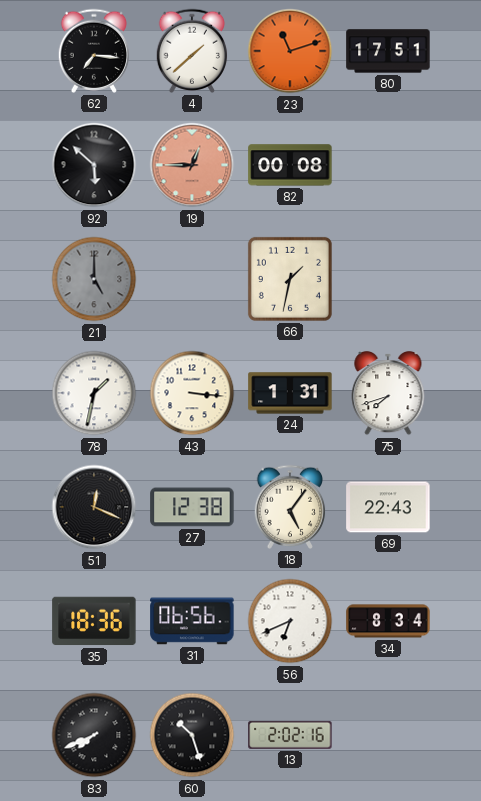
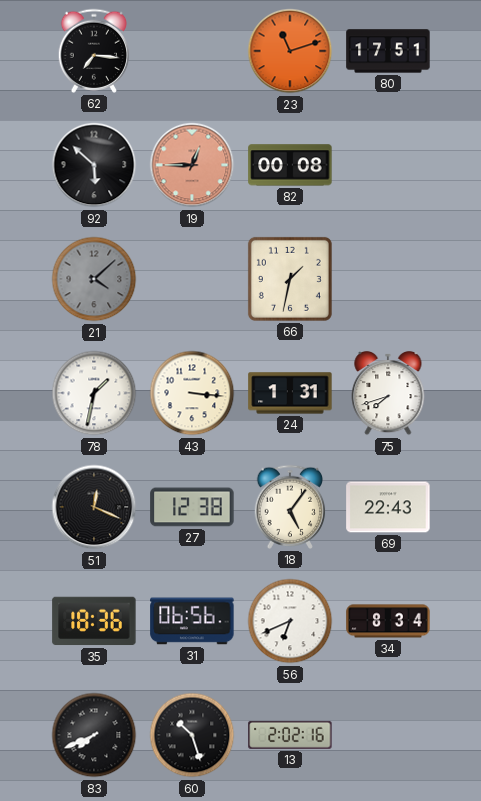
4: 1:38 -> none
21: 5:00 -> 4:08
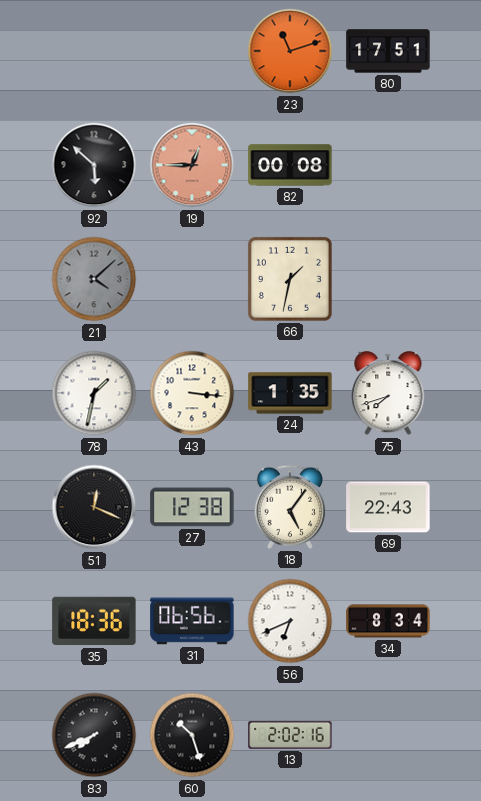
62: 7:16 -> none
24: 1:31 -> 1:35
